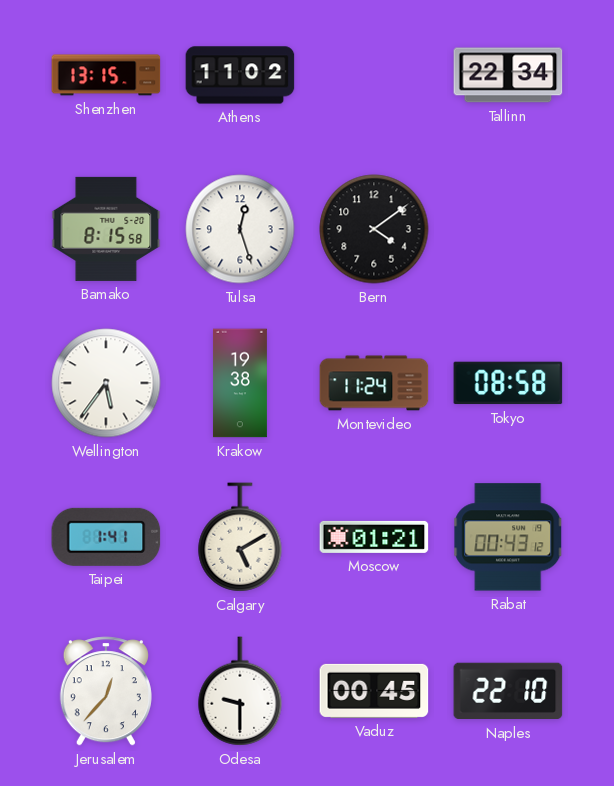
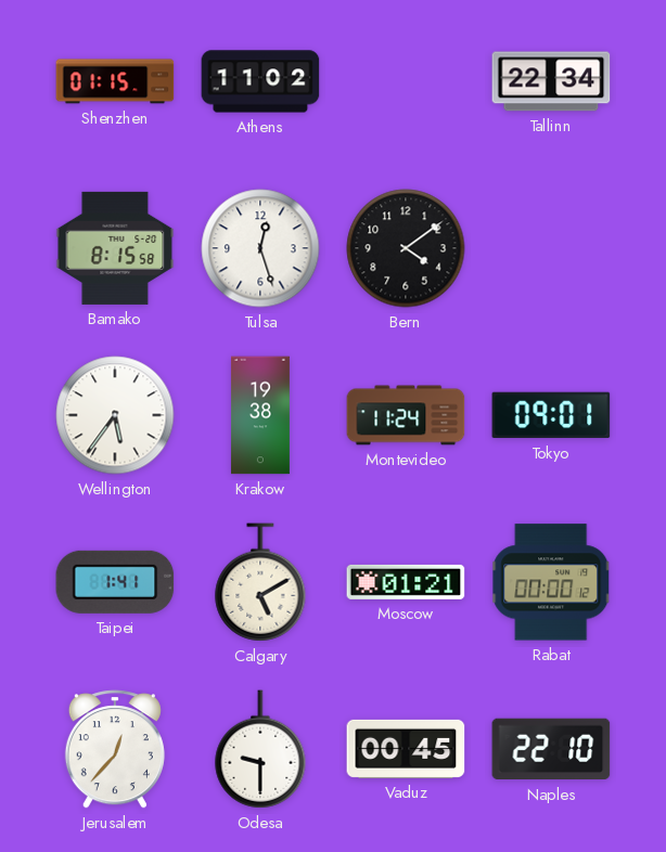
Shenzhen: 13:15 -> 01:15
Tokyo: 08:58 -> 09:01
Rabat: 00:43 -> 00:00
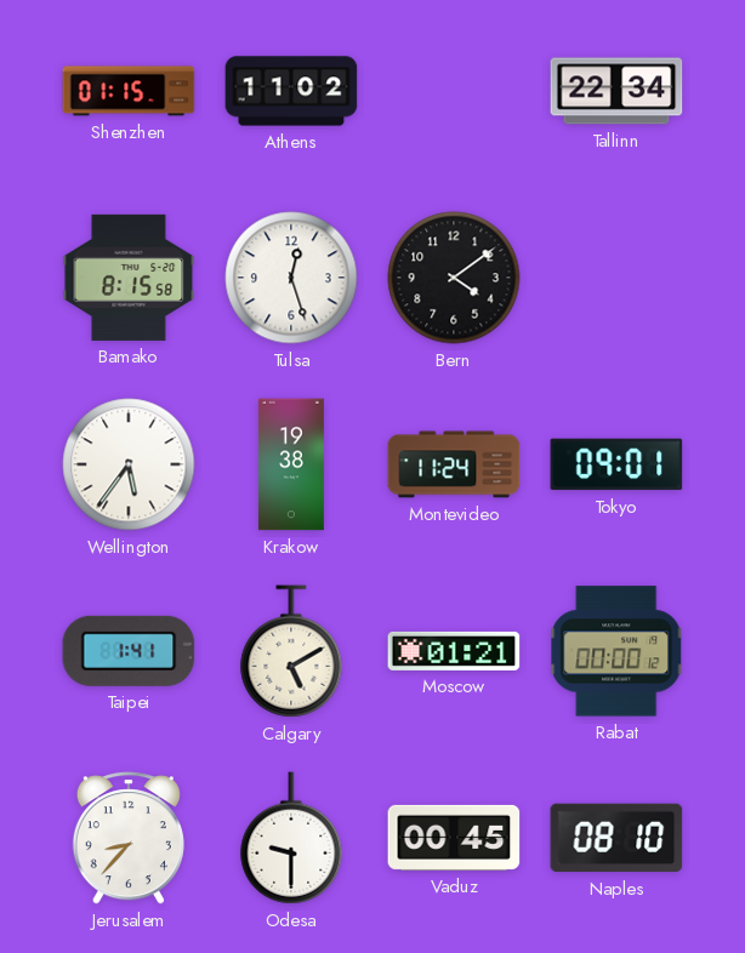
Jerusalem: 12:37 -> 8:37
Naples: 22:10 -> 08:10
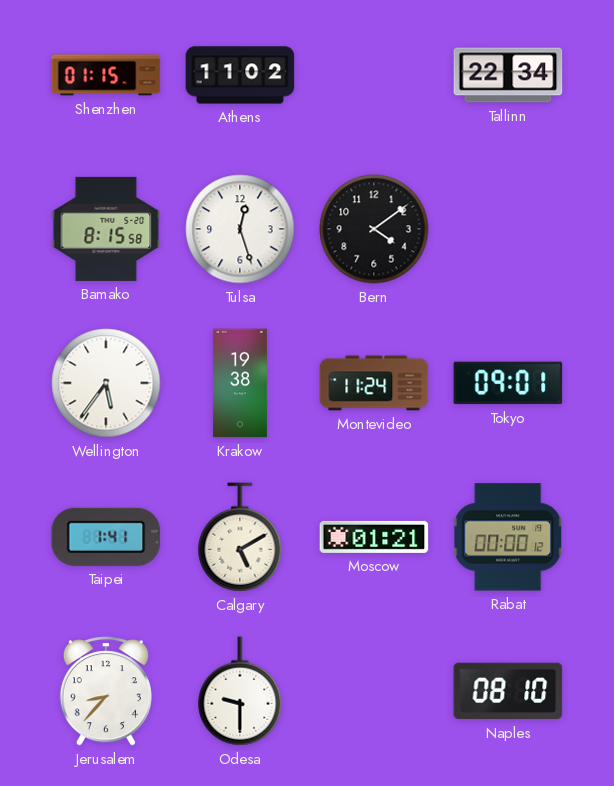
Vaduz: 00:45 -> none
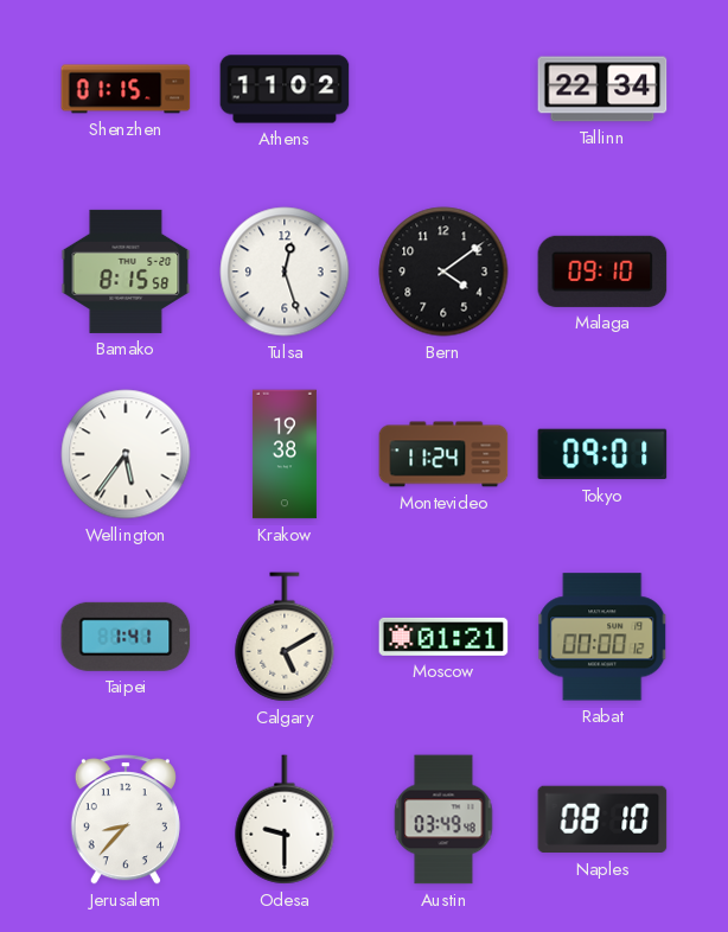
Malaga: none -> 09:10
Austin: none -> 03:49
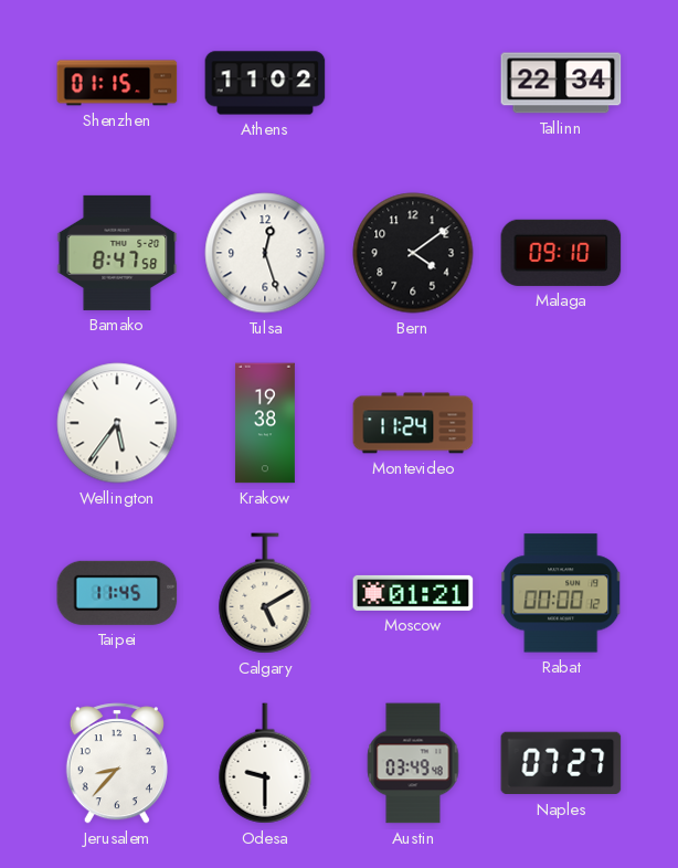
Bamako: 8:15 -> 8:47
Tokyo: 09:01 -> none
Taipei: 1:41 -> 11:45
Naples: 08:10 -> 07:27
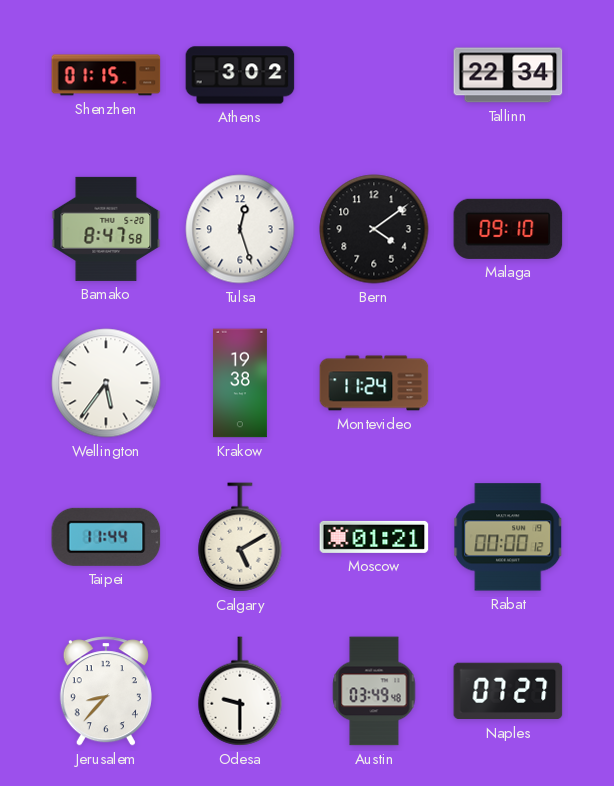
Athens: 11:02 -> 3:02
Taipei: 11:45 -> 11:44
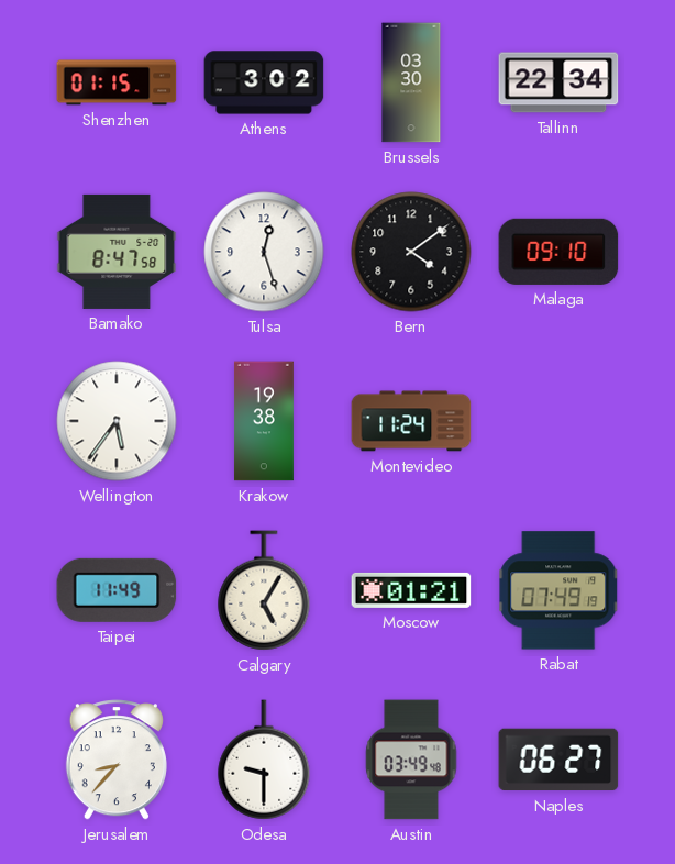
Brussels: none -> 03:30
Taipei: 11:44 -> 11:49
Calgary: 5:10 -> 5:05
Rabat: 00:00 -> 07:49
Naples: 07:27 -> 06:27
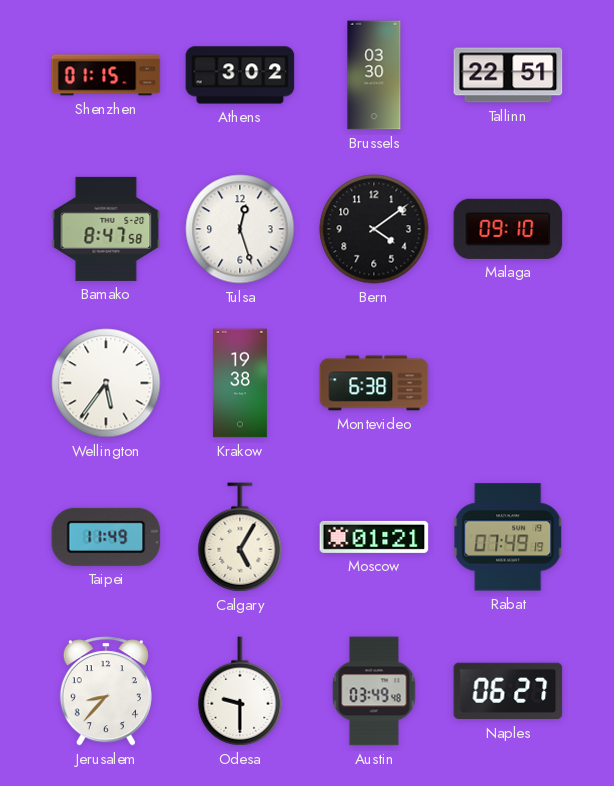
Tallinn: 22:34 -> 22:51
Montevideo: 11:24 -> 6:38
